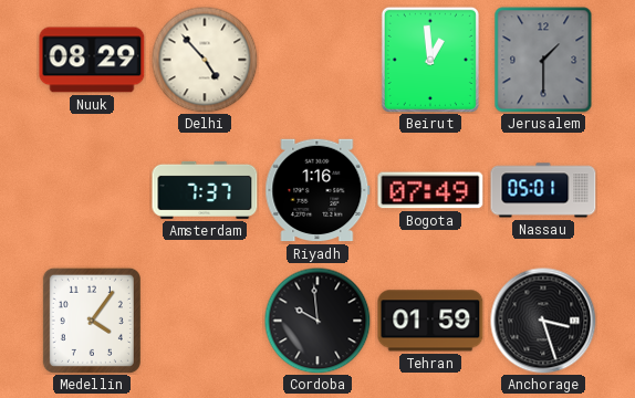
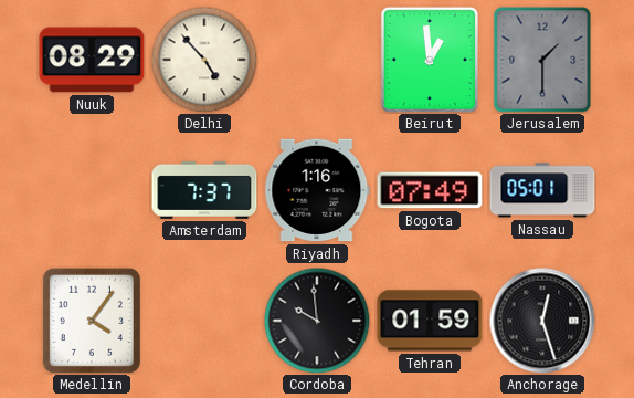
Anchorage: 3:27 -> 12:27
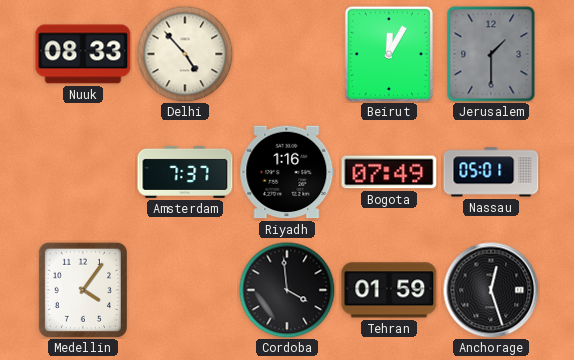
Nuuk: 08:29 -> 08:33
Beirut: 12:59 -> 12:05
Cordoba: 9:59 -> 3:59
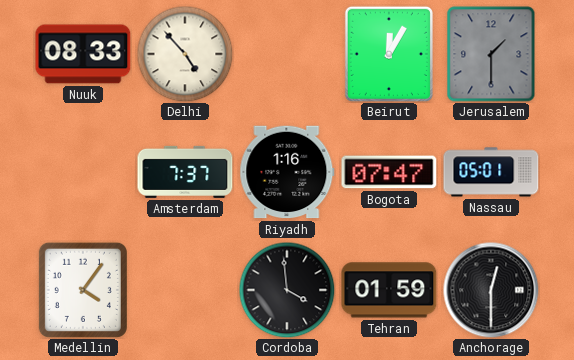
Bogota: 07:49 -> 07:47
Anchorage: 12:27 -> 12:30
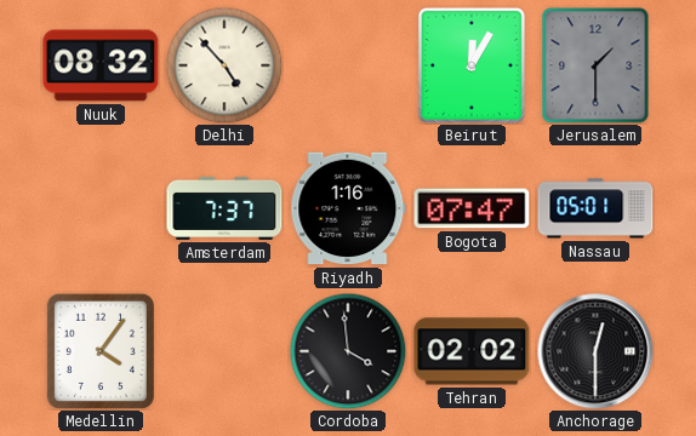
Nuuk: 08:33 -> 08:32
Tehran: 01:59 -> 02:02
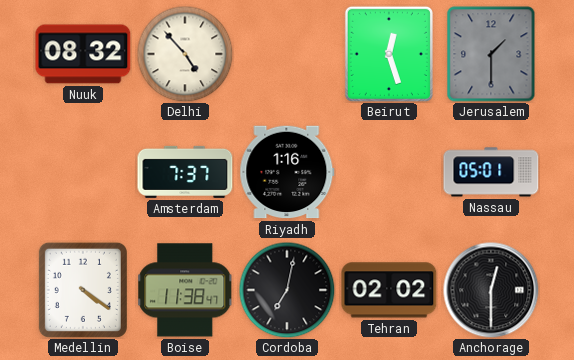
Beirut: 12:05 -> 12:27
Bogota: 07:47 -> none
Medellin: 4:06 -> 4:21
Boise: none -> 11:38
Cordoba: 3:59 -> 7:02
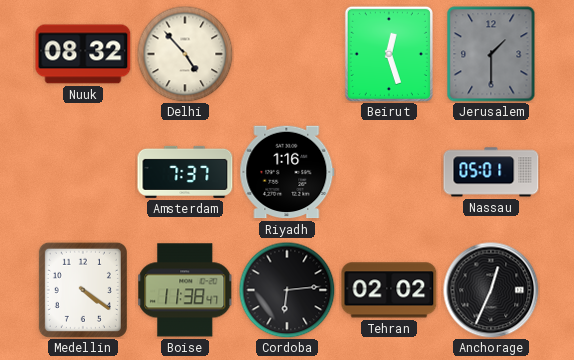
Cordoba: 7:02 -> 6:14
Anchorage: 12:30 -> 12:34
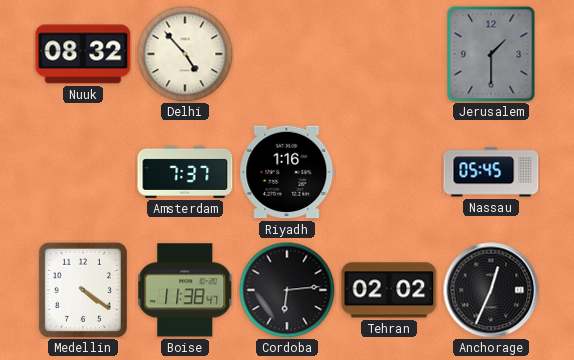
Beirut: 12:27 -> none
Nassau: 05:01 -> 05:45
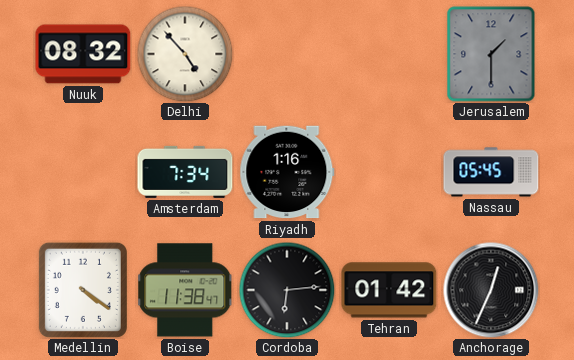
Amsterdam: 7:37 -> 7:34
Tehran: 02:02 -> 01:42
